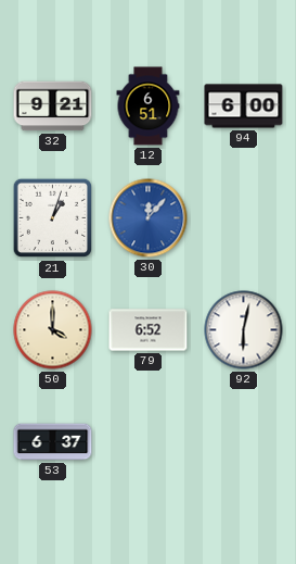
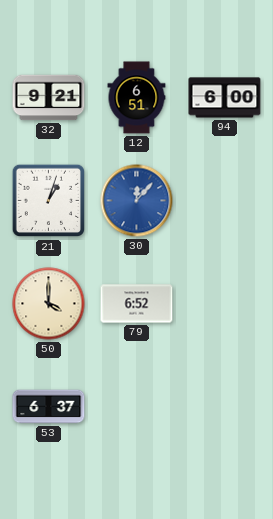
92: 6:02 -> none
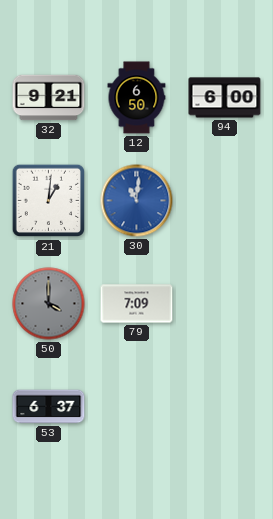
12: 6:51 -> 6:50
21: 1:03 -> 1:01
30: 12:07 -> 11:01
50 dial: cream -> grey
79: 6:52 -> 7:09
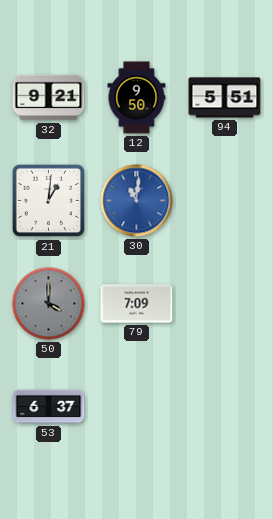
12: 6:50 -> 9:50
94: 6:00 -> 5:51
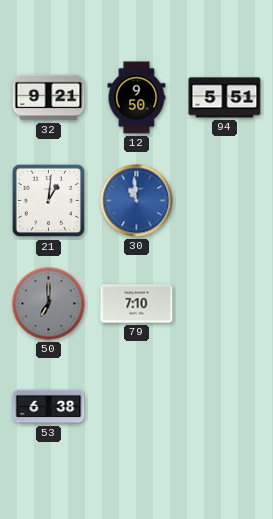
30: 11:01 -> 10:59
50: 4:00 -> 7:00
79: 7:09 -> 7:10
53: 6:37 -> 6:38
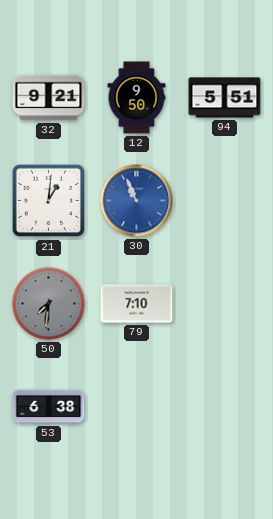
30: 10:59 -> 10:56
50: 7:00 -> 7:31
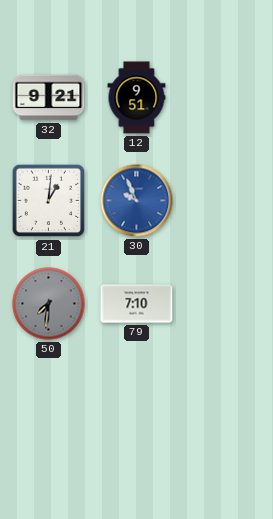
12: 9:50 -> 9:51
94: 5:51 -> none
30: 10:56 -> 9:56
53: 6:38 -> none
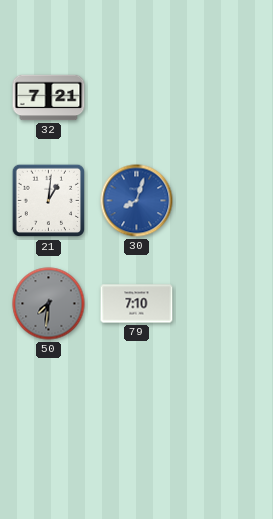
32: 9:21 -> 7:21
12: 9:51 -> none
30: 9:56 -> 8:03
